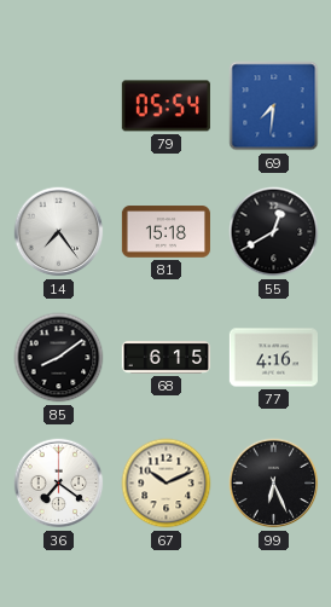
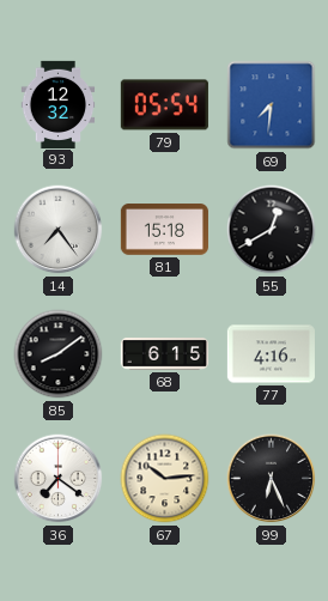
93: none -> 12:32
67: 10:11 -> 10:14
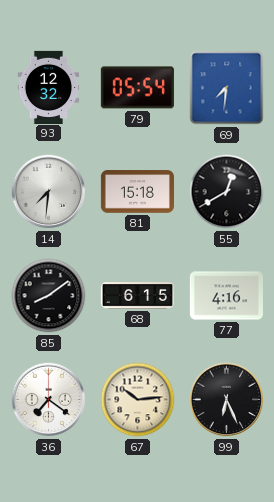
14: 7:24 -> 7:31
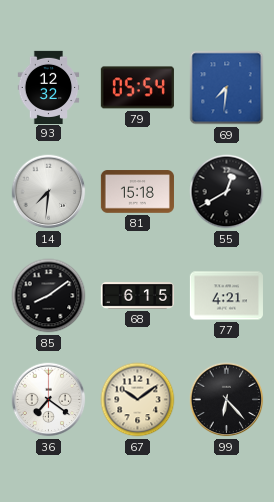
77: 4:16 -> 4:21
67: 10:14 -> 10:09
99: 6:26 -> 6:23
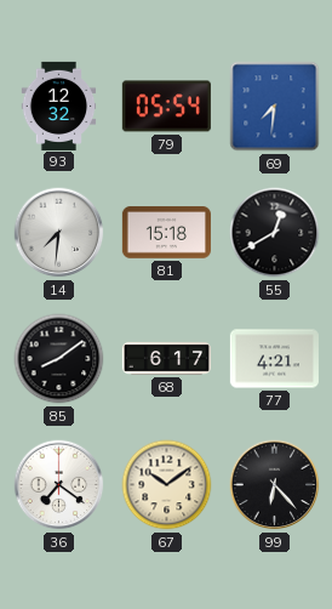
68: 6:15 -> 6:17
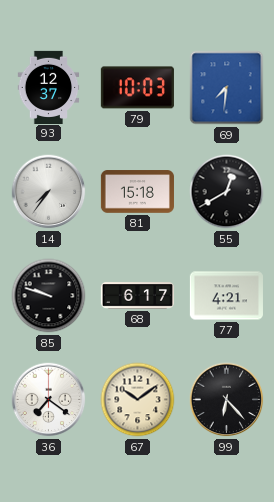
93: 12:32 -> 12:37
79: 05:54 -> 10:03
14: 7:31 -> 7:36
85: 8:09 -> 9:48
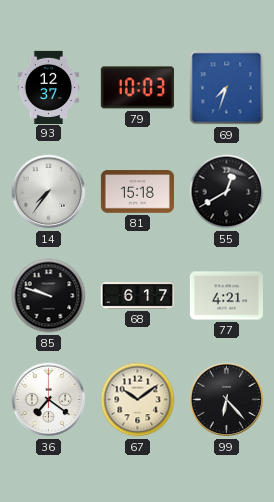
69: 7:31 -> 7:33
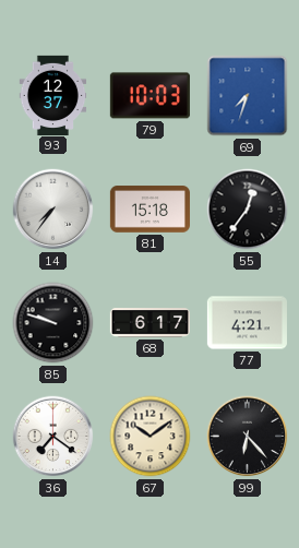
55: 12:40 -> 12:36
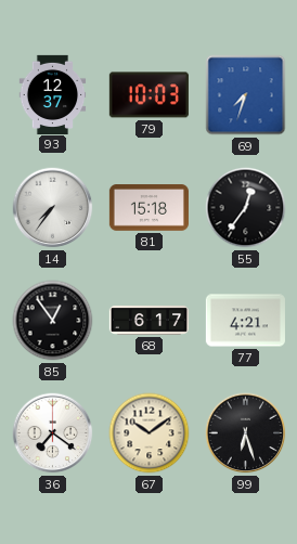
85: 9:48 -> 12:54
99: 6:23 -> 6:27
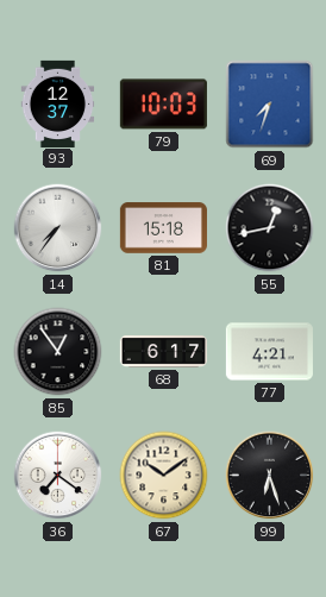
55: 12:36 -> 12:43
